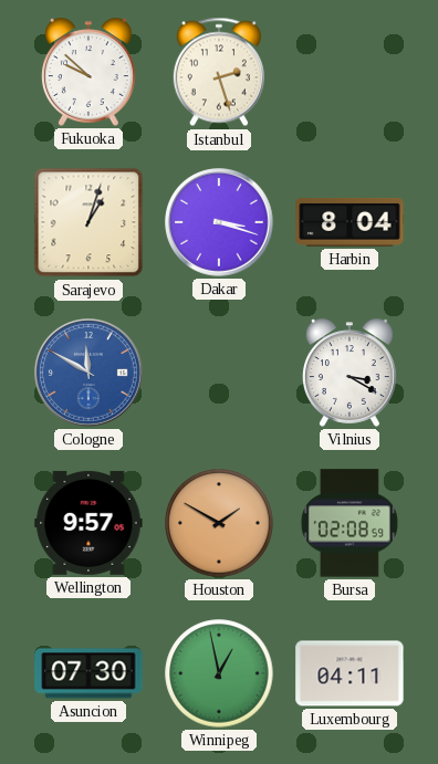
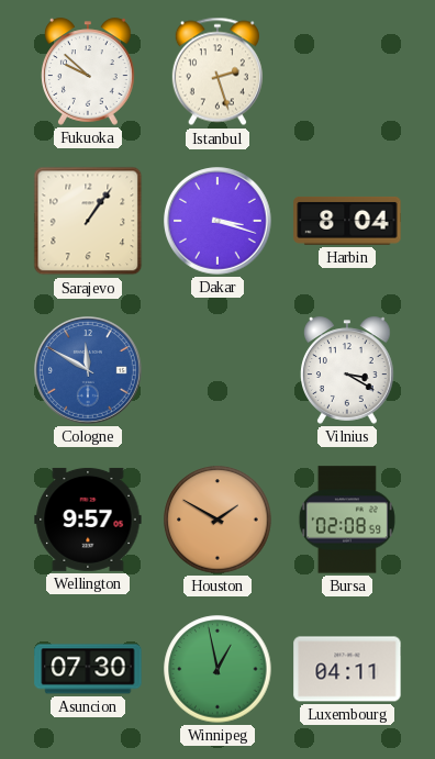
Sarajevo: 1:03 -> 1:06
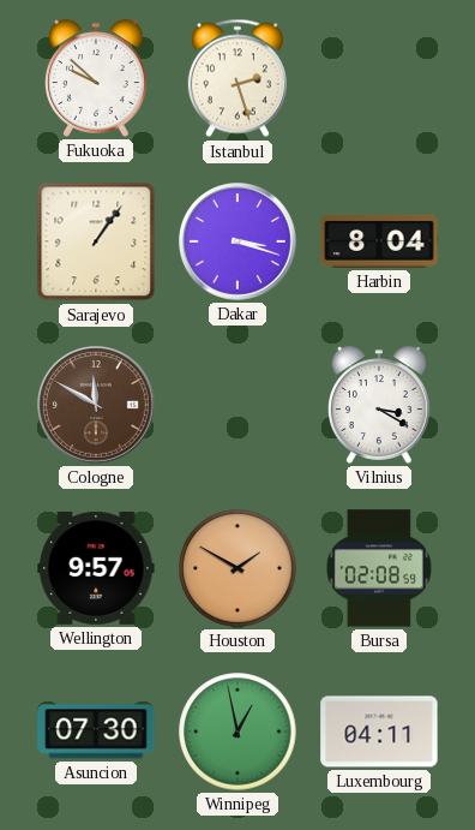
Cologne dial: blue -> brown
